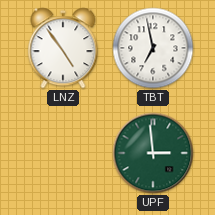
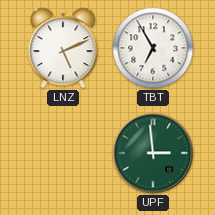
LNZ: 4:54 -> 5:11
TBT: 6:58 -> 6:55
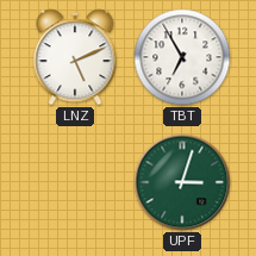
UPF: 2:59 -> 3:03
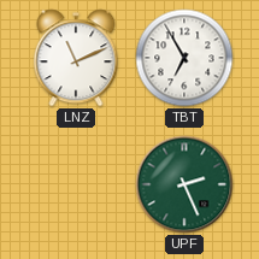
LNZ: 5:11 -> 11:11
UPF: 3:03 -> 2:26
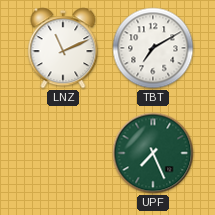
TBT: 6:55 -> 7:10
UPF: 2:26 -> 7:26
